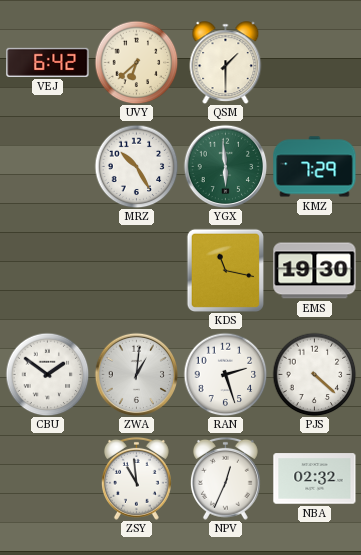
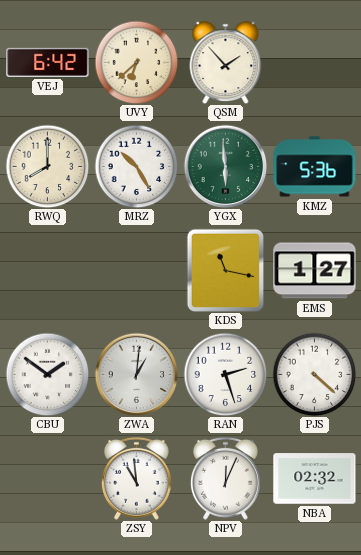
QSM: 1:30 -> 1:53
RWQ: none -> 8:00
KMZ: 7:29 -> 5:36
EMS: 19:30 -> 1:27
NPV: 12:34 -> 12:04
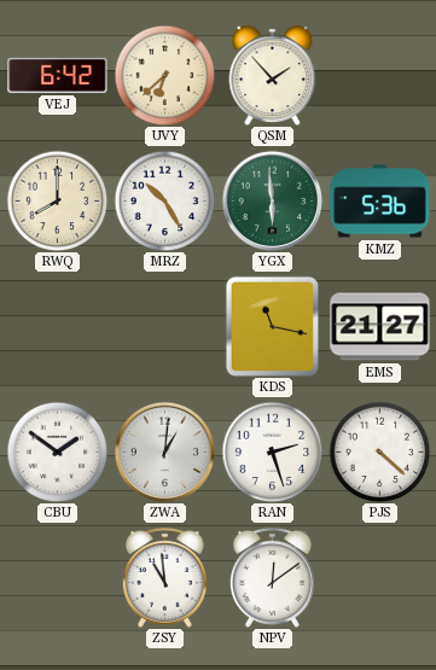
EMS: 1:27 -> 21:27
NPV: 12:04 -> 12:09
NBA: 02:32 -> none
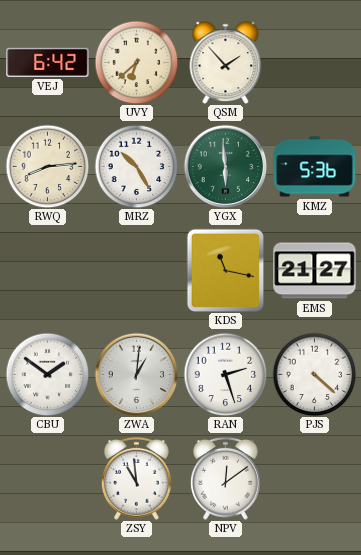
RWQ: 8:00 -> 8:14
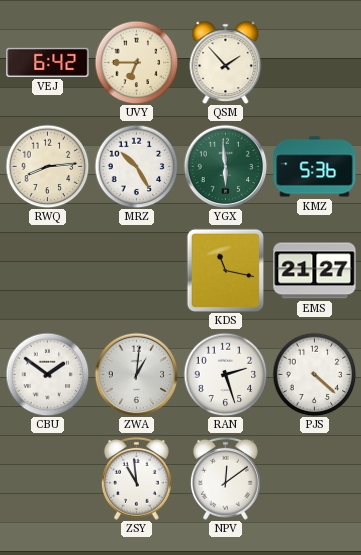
UVY: 6:38 -> 6:45
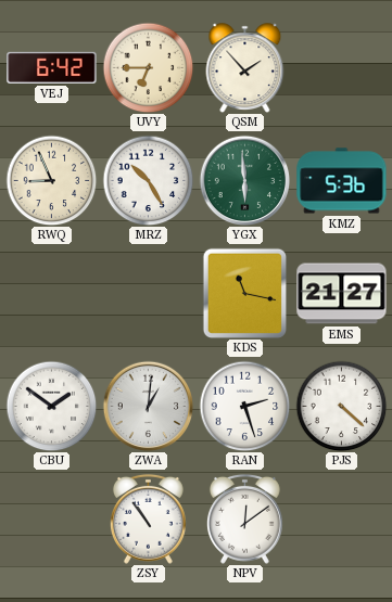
RWQ: 8:14 -> 8:56
ZSY: 10:59 -> 10:54
